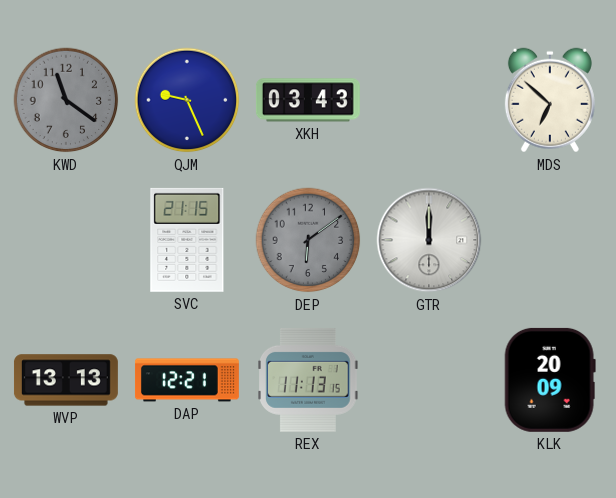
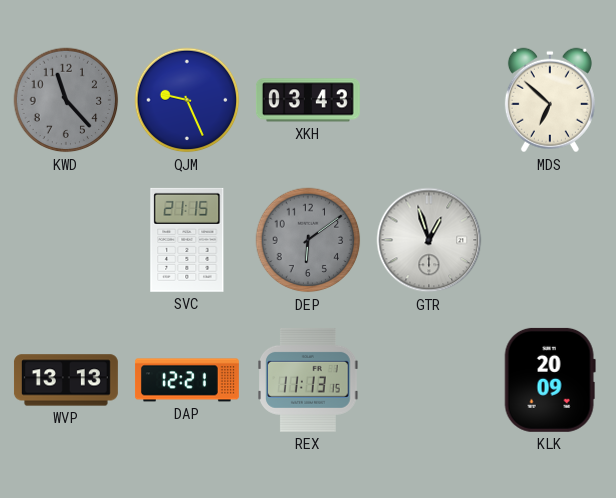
KWD: 11:21 -> 11:23
GTR: 12:00 -> 12:57
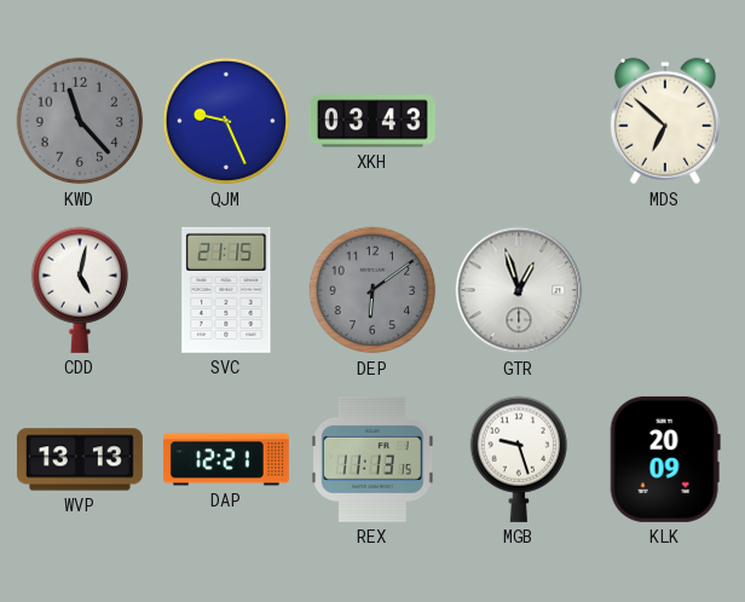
CDD: none -> 5:02
MGB: none -> 9:27
